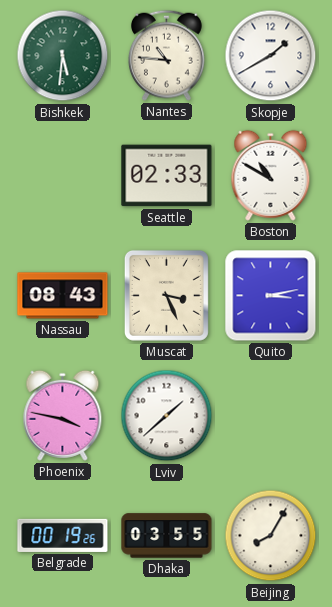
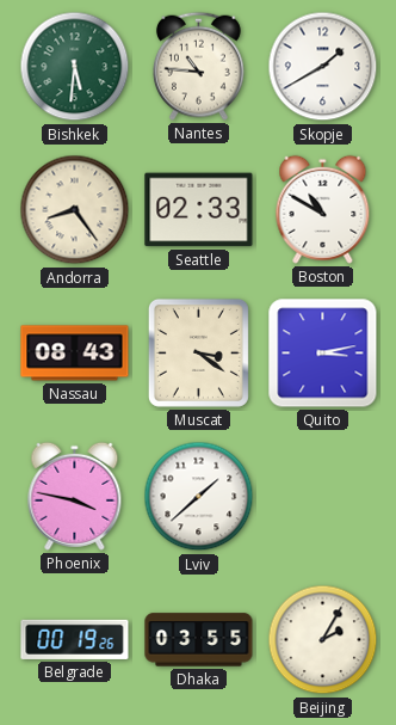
Andorra: none -> 8:24
Muscat: 3:26 -> 3:21
Beijing: 8:05 -> 2:05
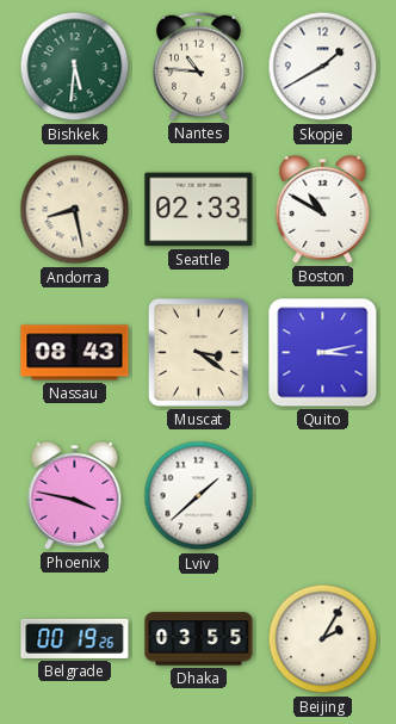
Andorra: 8:24 -> 8:28
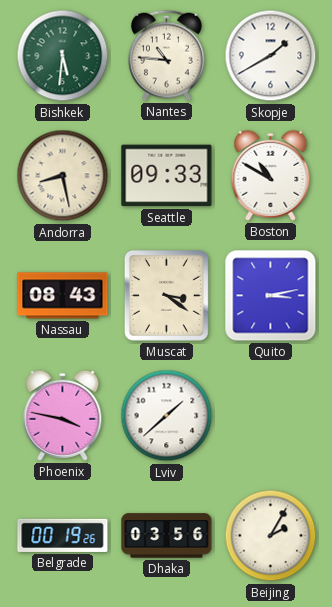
Seattle: 02:33 -> 09:33
Dhaka: 03:55 -> 03:56
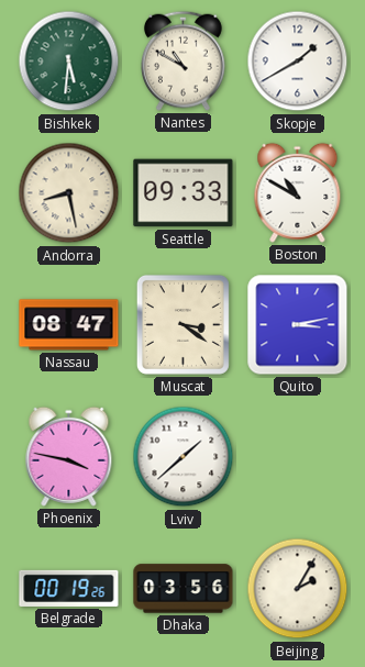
Nantes: 10:46 -> 10:50
Nassau: 08:43 -> 08:47
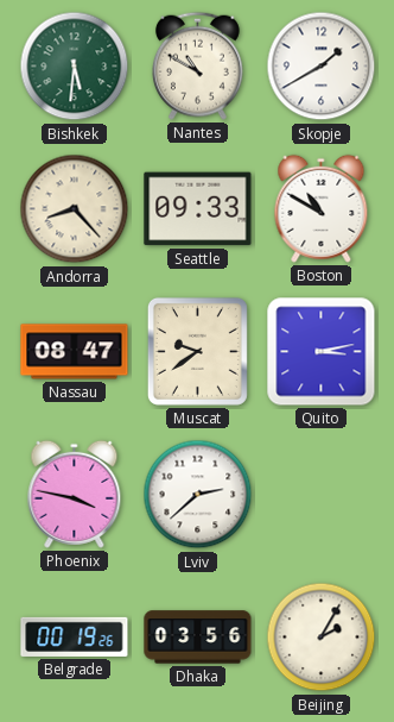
Andorra: 8:28 -> 8:23
Muscat: 3:21 -> 9:39
Lviv: 1:38 -> 2:38
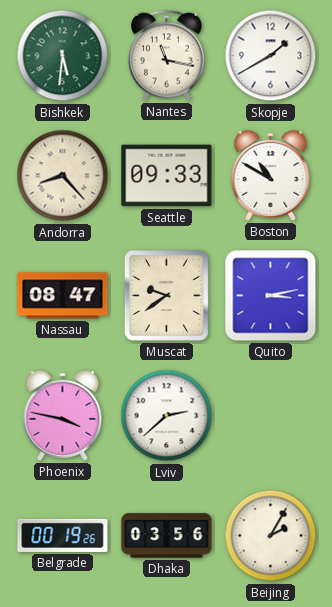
Nantes: 10:50 -> 11:17
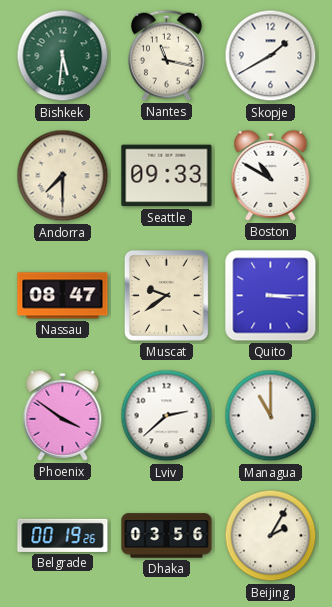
Andorra: 8:23 -> 7:30
Quito: 3:13 -> 3:15
Phoenix: 3:47 -> 3:51
Managua: none -> 11:00
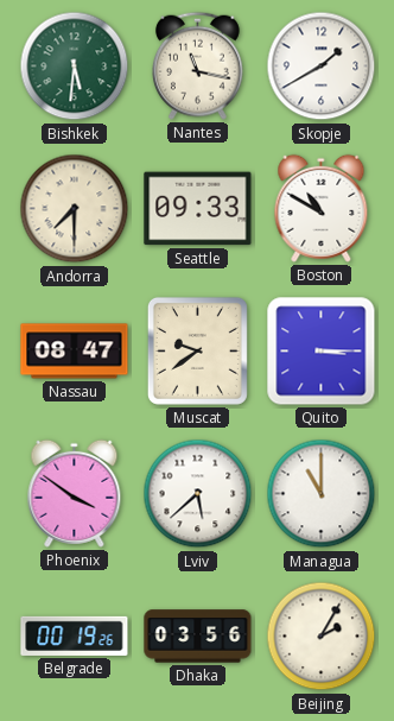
Lviv: 2:38 -> 5:38
